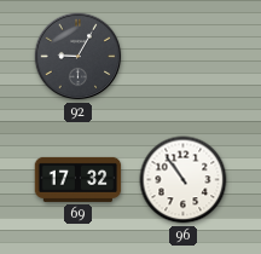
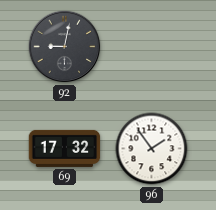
92: 9:05 -> 9:02
96: 10:54 -> 1:54
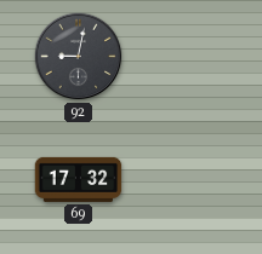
96: 1:54 -> none
